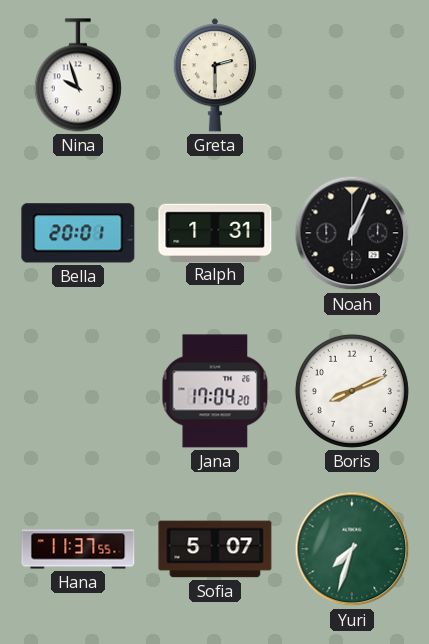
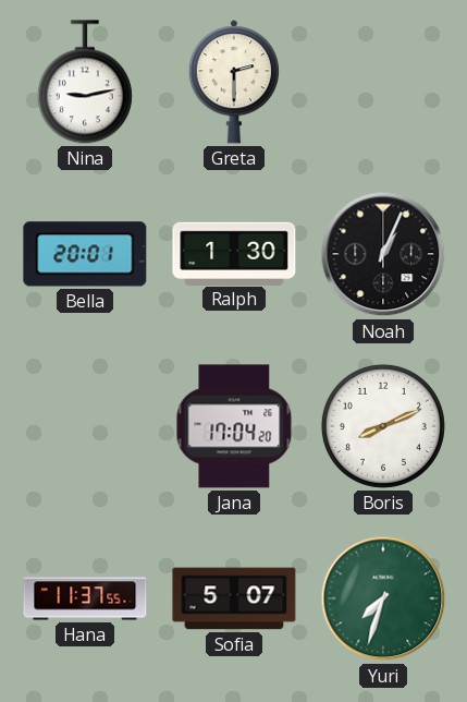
Nina: 9:57 -> 9:13
Ralph: 1:31 -> 1:30
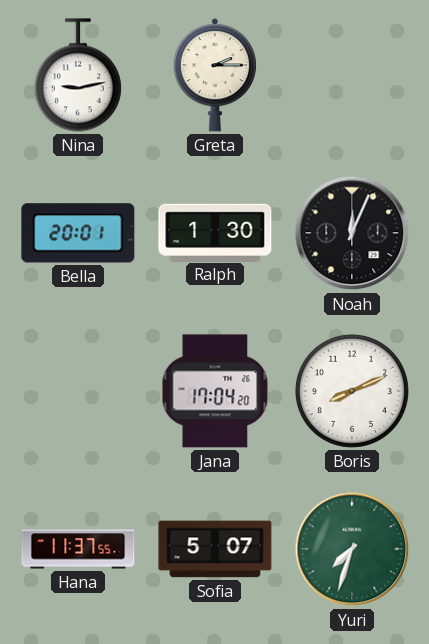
Greta: 2:30 -> 2:15
Noah: 1:04 -> 12:04
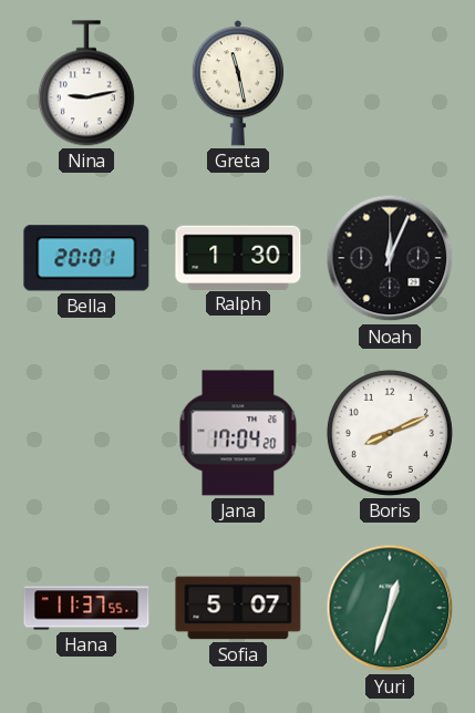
Greta: 2:15 -> 11:28
Yuri: 7:33 -> 12:33
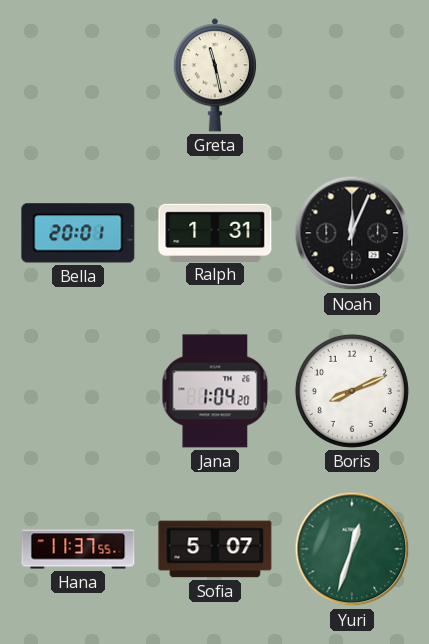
Nina: 9:13 -> none
Ralph: 1:30 -> 1:31
Jana: 17:04 -> 1:04
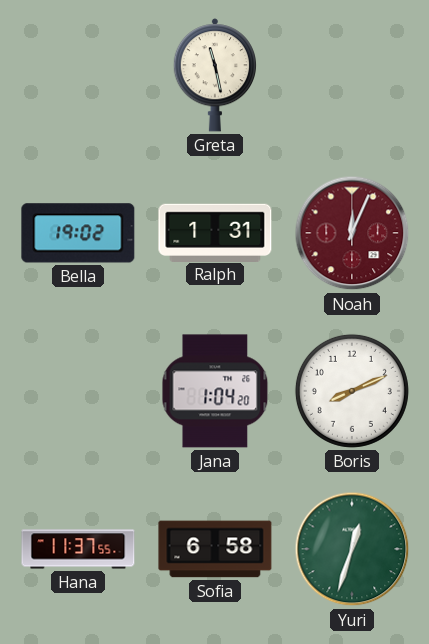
Bella: 20:01 -> 19:02
Noah dial: black -> burgundy
Sofia: 5:07 -> 6:58
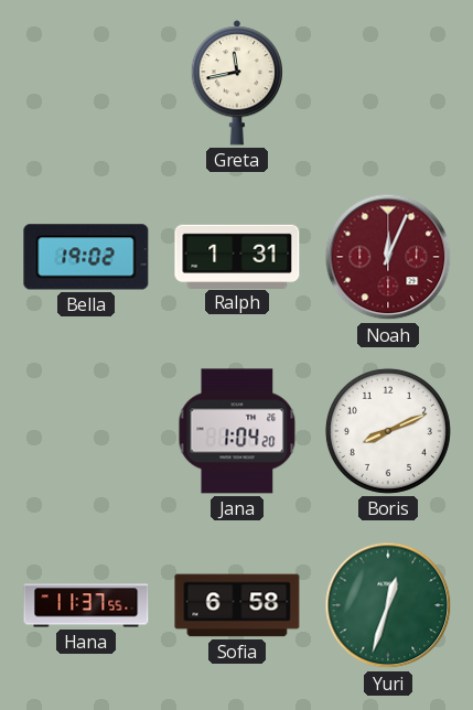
Greta: 11:28 -> 11:43
